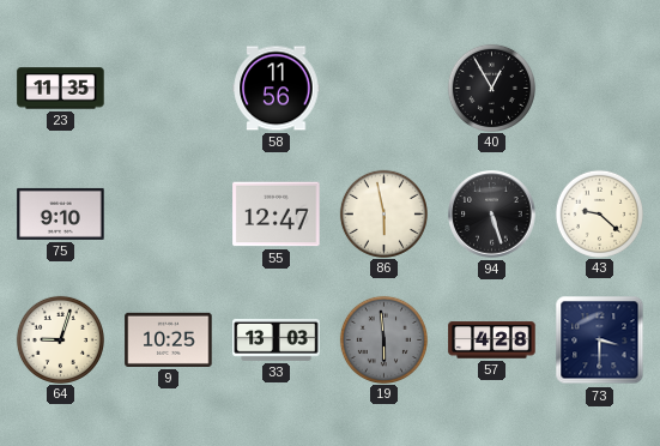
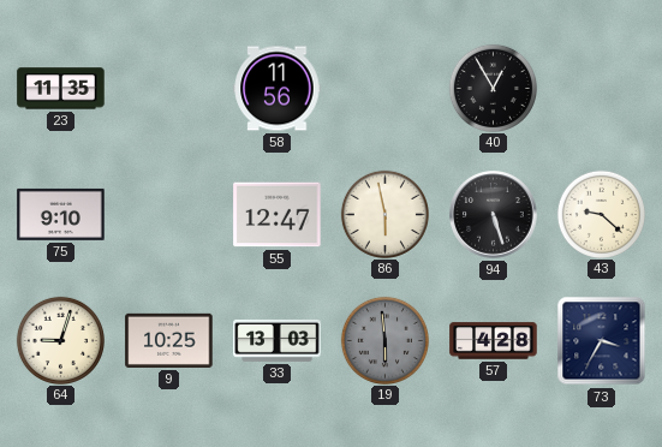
73: 3:30 -> 3:35
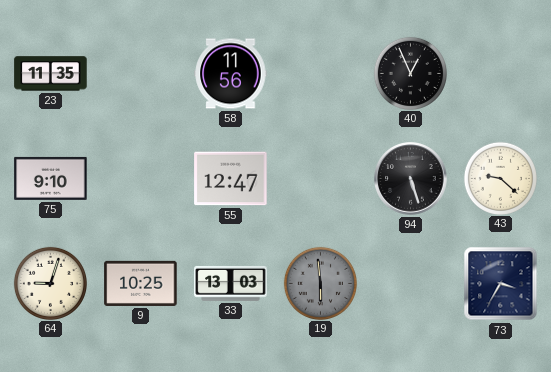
40: 12:55 -> 12:56
86: 5:58 -> none
57: 4:28 -> none
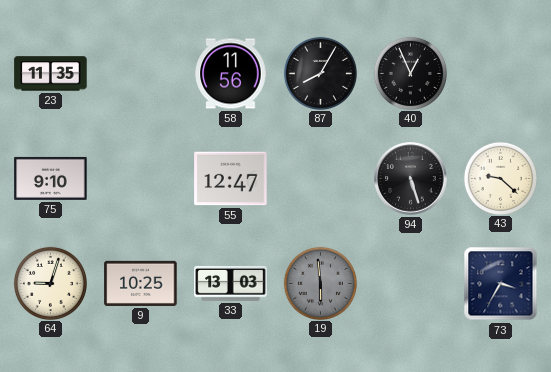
87: none -> 8:05
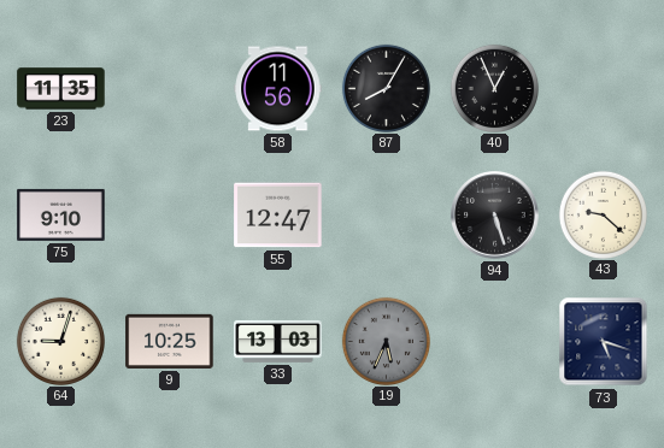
19: 5:59 -> 5:34
73: 3:35 -> 5:18
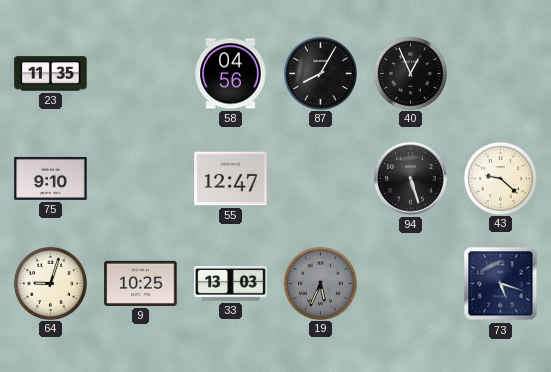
58: 11:56 -> 04:56
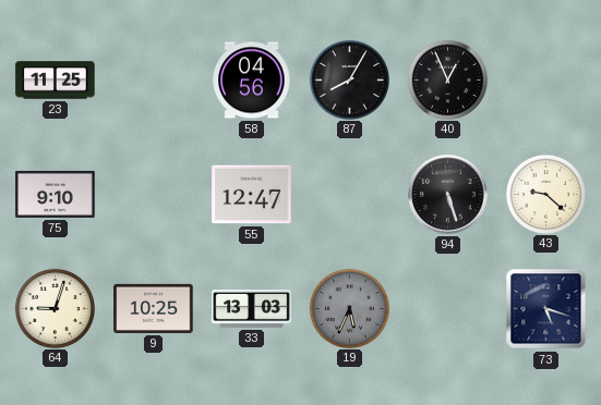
23: 11:35 -> 11:25
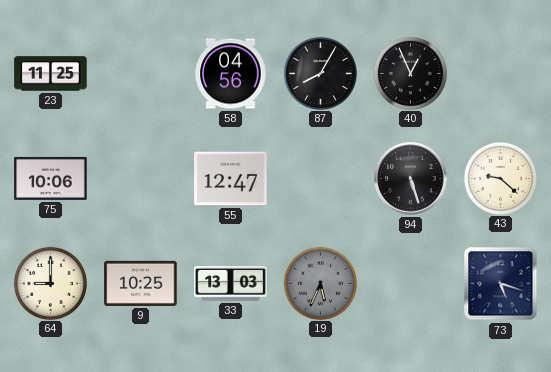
75: 9:10 -> 10:06
64: 9:03 -> 9:00
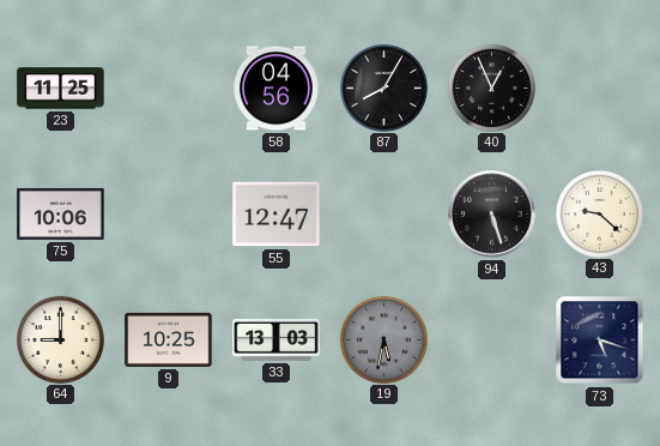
19: 5:34 -> 5:32
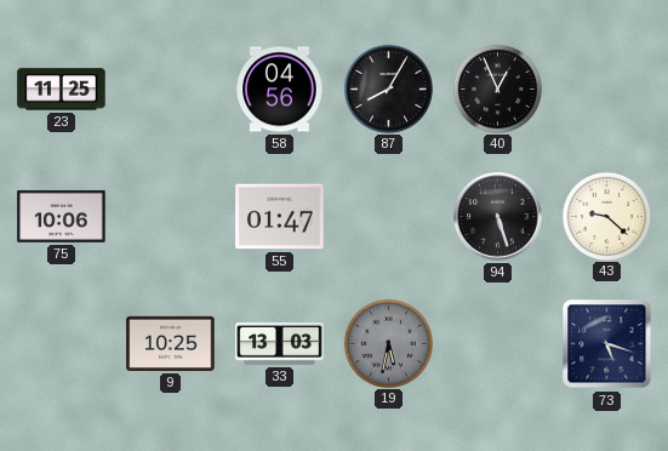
55: 12:47 -> 01:47
64: 9:00 -> none
